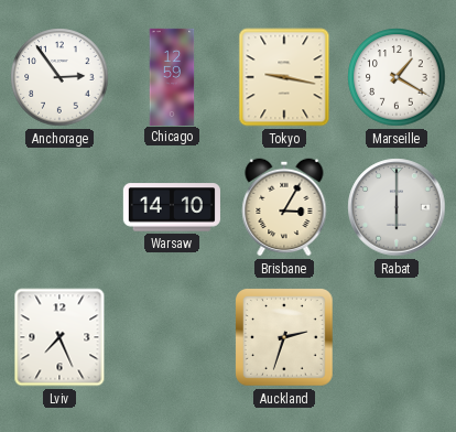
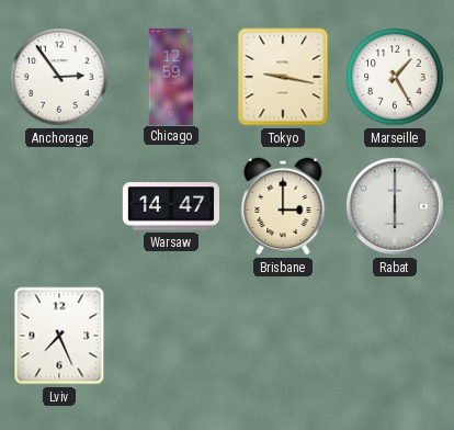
Marseille: 1:20 -> 1:25
Warsaw: 14:10 -> 14:47
Brisbane: 3:05 -> 3:00
Auckland: 2:33 -> none
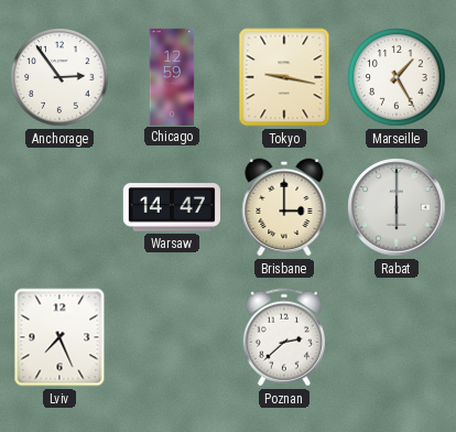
Poznan: none -> 2:38
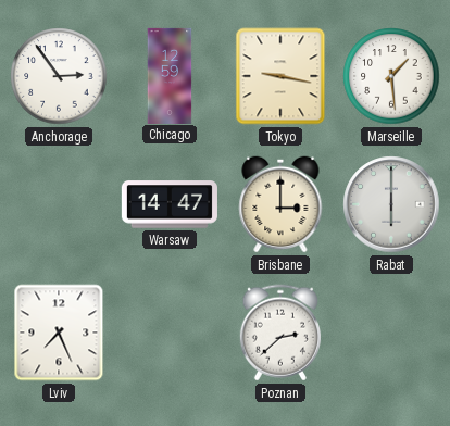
Marseille: 1:25 -> 1:29
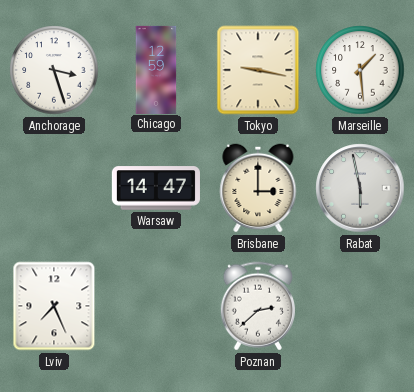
Anchorage: 2:54 -> 3:27
Rabat: 6:00 -> 5:58
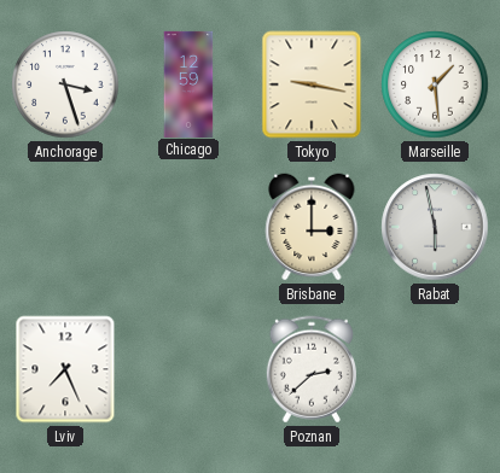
Warsaw: 14:47 -> none
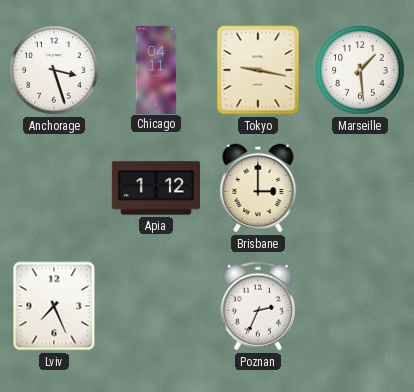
Chicago: 12:59 -> 04:11
Apia: none -> 1:12
Rabat: 5:58 -> none
Poznan: 2:38 -> 2:34
